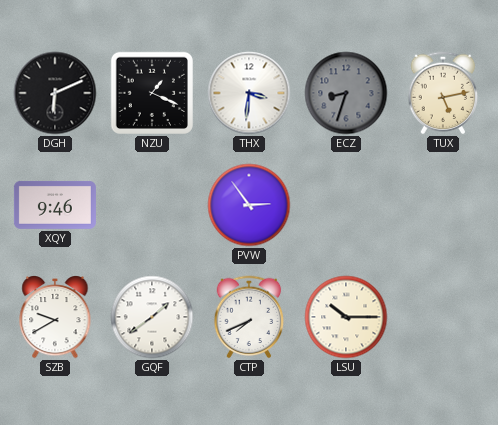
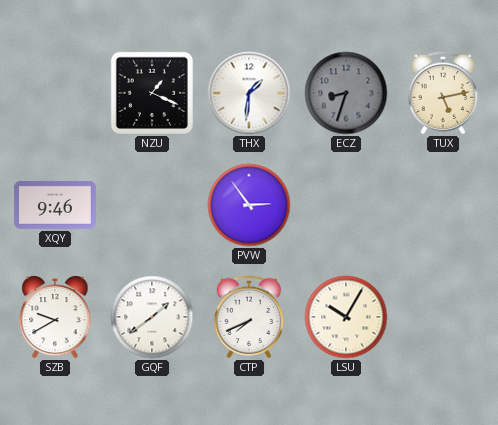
DGH: 6:11 -> none
THX: 3:31 -> 1:31
LSU: 10:15 -> 10:05
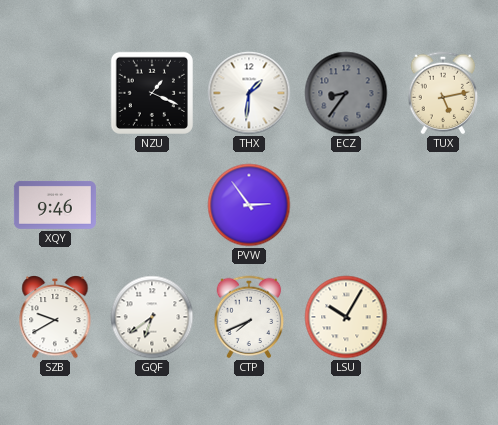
ECZ: 8:33 -> 8:36
GQF: 1:39 -> 6:39
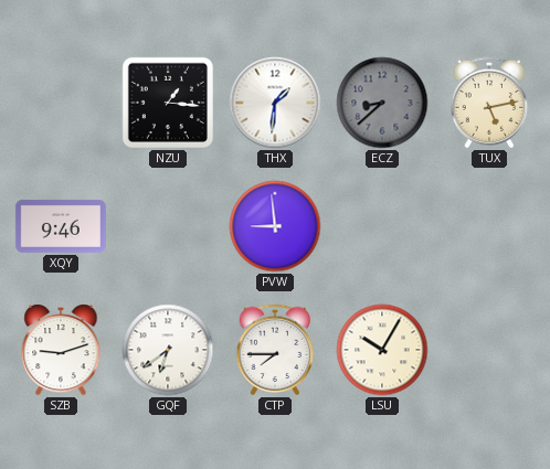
NZU: 1:19 -> 1:16
ECZ: 8:36 -> 8:38
PVW: 2:54 -> 8:59
SZB: 9:40 -> 9:12
CTP: 7:41 -> 7:45
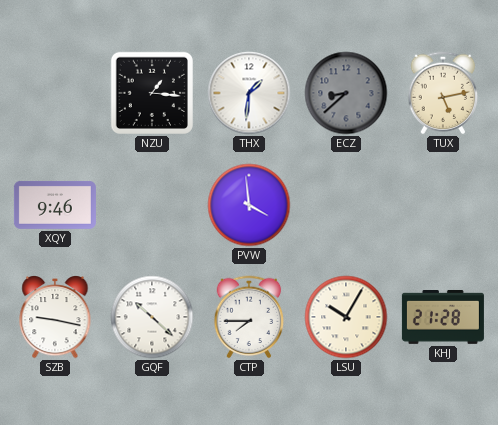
PVW: 8:59 -> 3:59
SZB: 9:12 -> 9:17
GQF: 6:39 -> 10:22
KHJ: none -> 21:28
